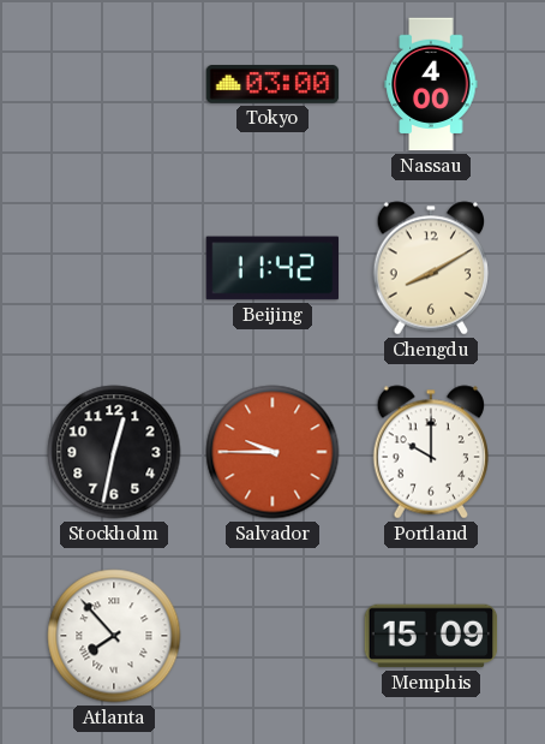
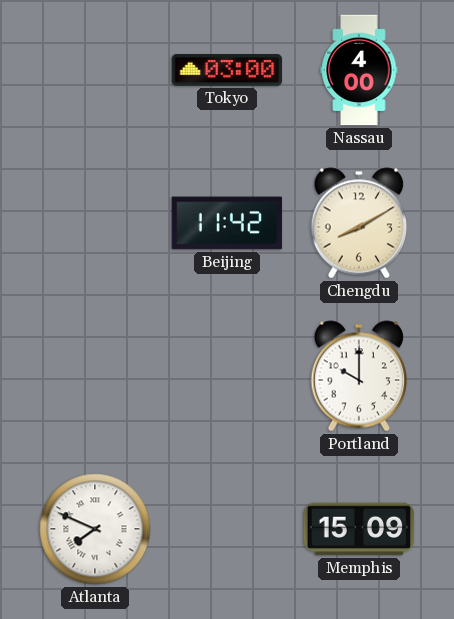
Stockholm: 12:32 -> none
Salvador: 9:45 -> none
Atlanta: 7:53 -> 7:49
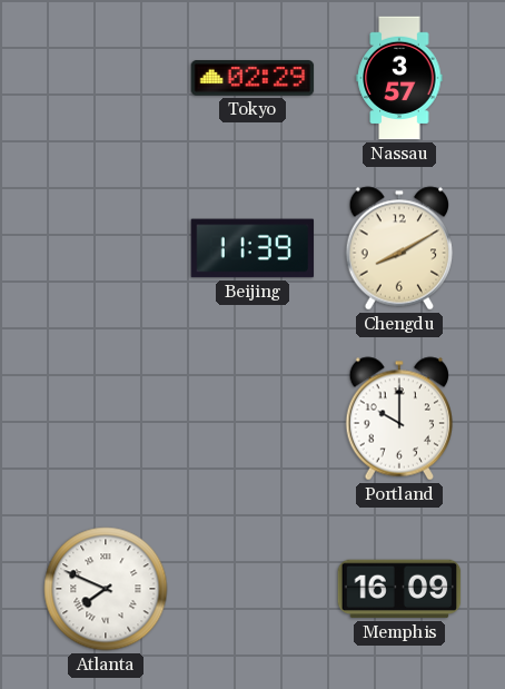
Tokyo: 03:00 -> 02:29
Nassau: 4:00 -> 3:57
Beijing: 11:42 -> 11:39
Memphis: 15:09 -> 16:09
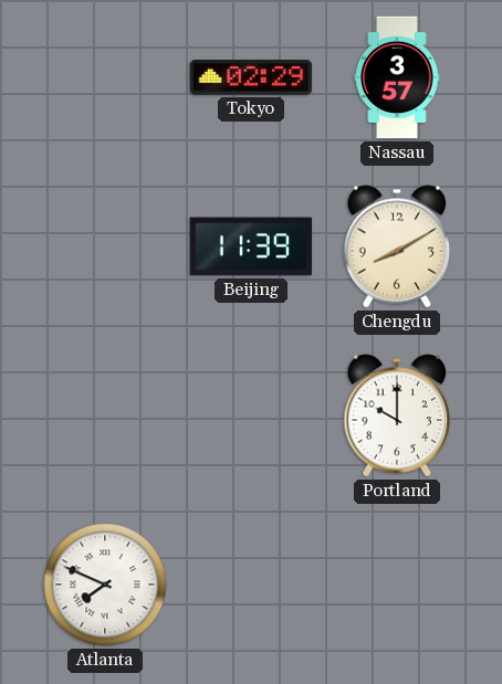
Memphis: 16:09 -> none
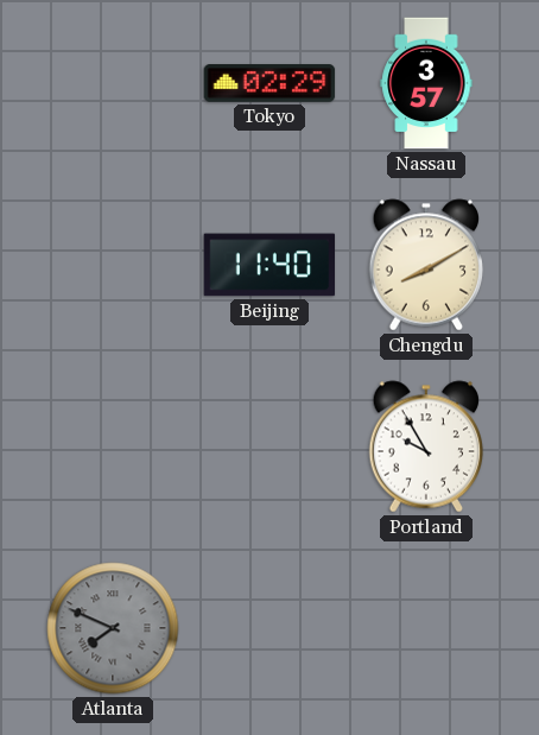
Beijing: 11:39 -> 11:40
Portland: 10:00 -> 9:55
Atlanta dial: white -> grey
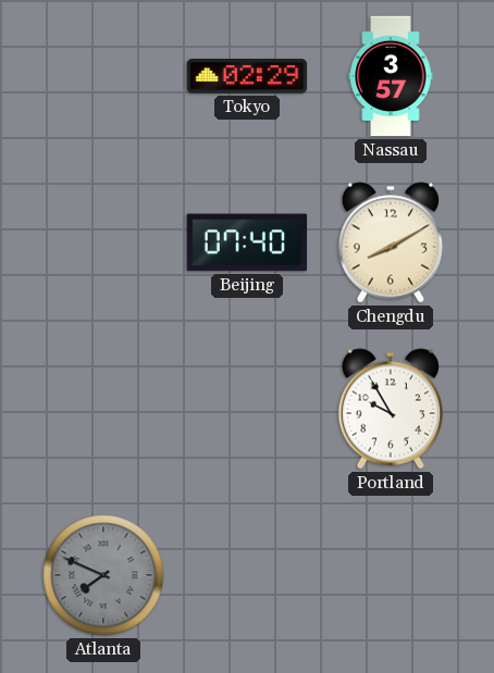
Beijing: 11:40 -> 07:40
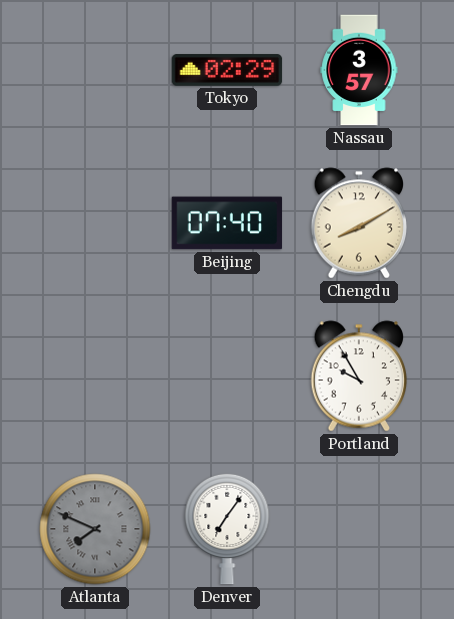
Denver: none -> 7:06
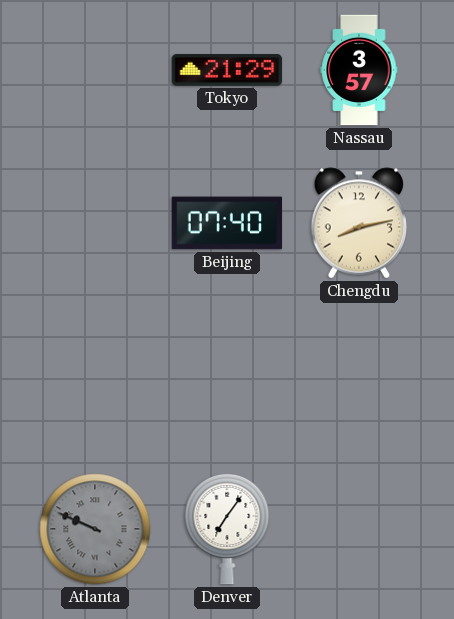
Tokyo: 02:29 -> 21:29
Chengdu: 8:10 -> 8:13
Portland: 9:55 -> none
Atlanta: 7:49 -> 9:49
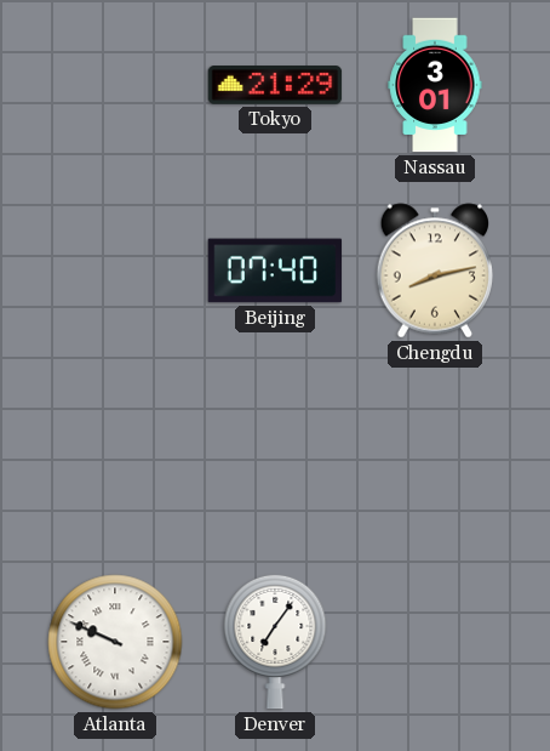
Nassau: 3:57 -> 3:01
Atlanta dial: grey -> white
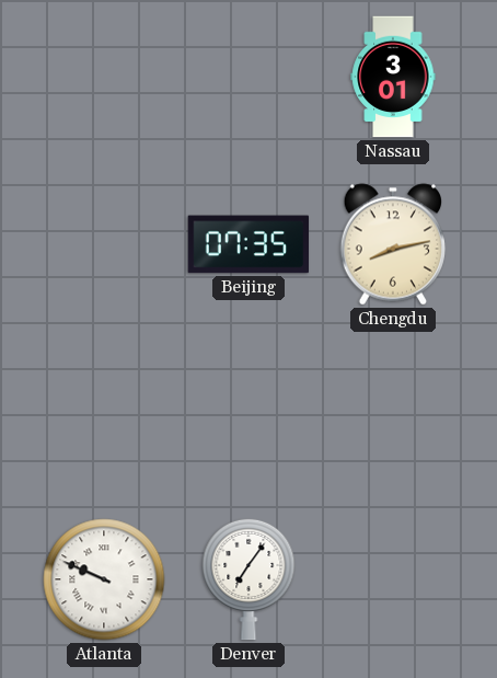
Tokyo: 21:29 -> none
Beijing: 07:40 -> 07:35
